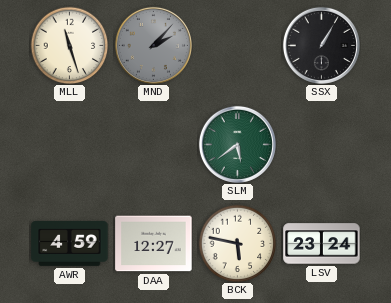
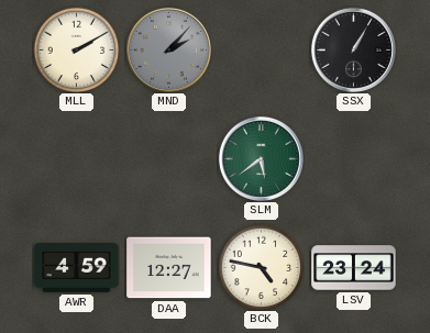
MLL: 11:27 -> 2:10
BCK: 5:47 -> 4:47
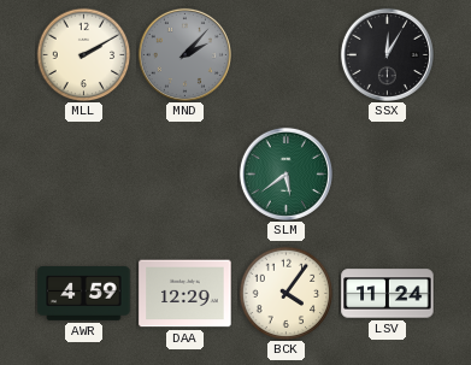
SSX: 1:05 -> 12:05
DAA: 12:27 -> 12:29
BCK: 4:47 -> 4:06
LSV: 23:24 -> 11:24
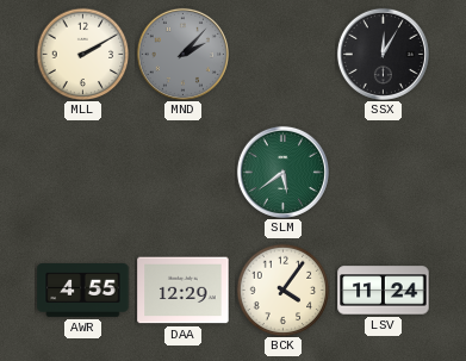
AWR: 4:59 -> 4:55
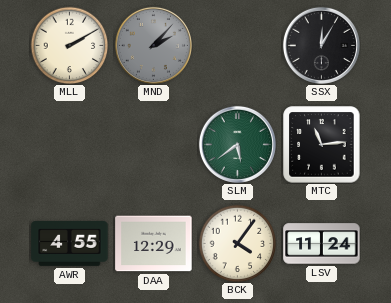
MTC: none -> 11:14
